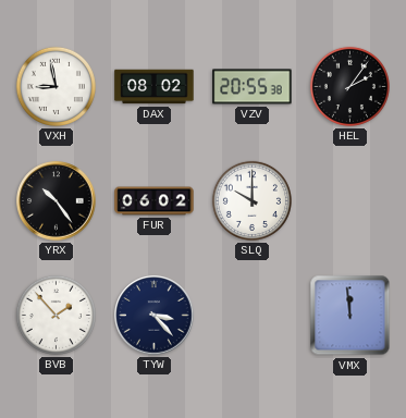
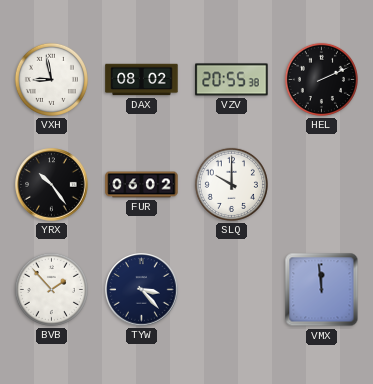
HEL: 2:06 -> 2:11
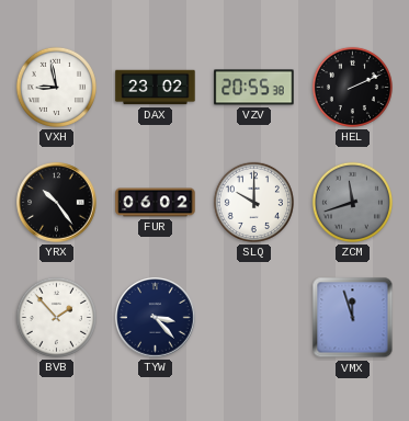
DAX: 08:02 -> 23:02
ZCM: none -> 11:42
VMX: 11:59 -> 11:57
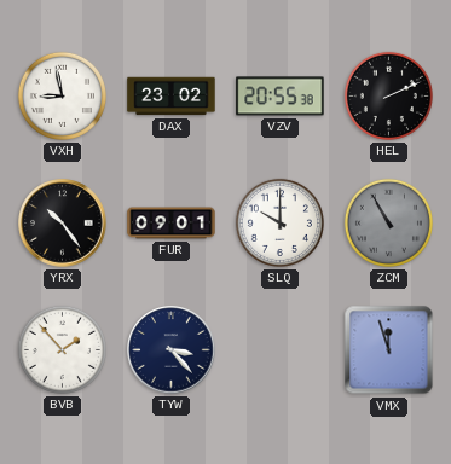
FUR: 06:02 -> 09:01
ZCM: 11:42 -> 10:55
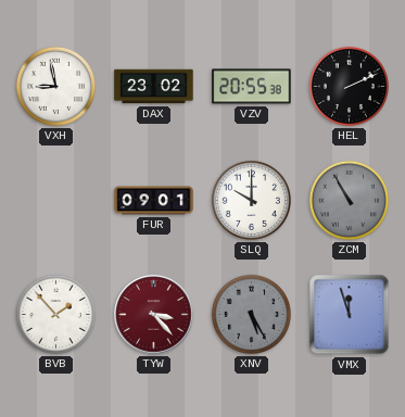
YRX: 10:24 -> none
TYW dial: navy -> burgundy
XNV: none -> 5:25
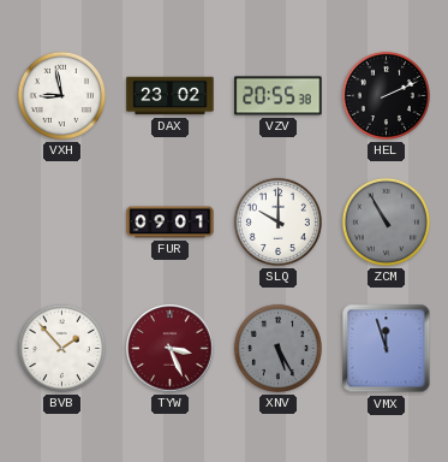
TYW: 3:23 -> 3:26
